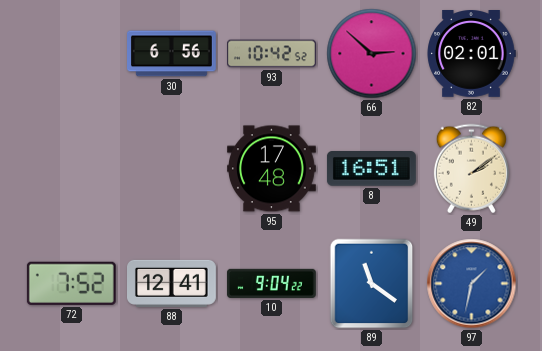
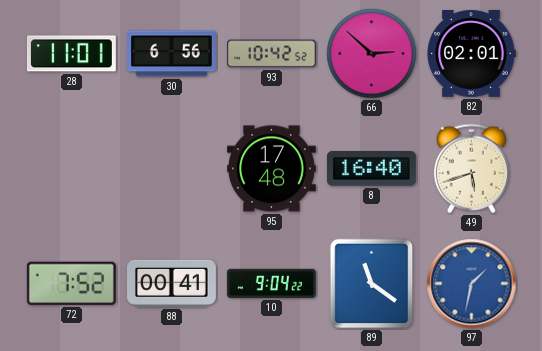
28: none -> 11:01
8: 16:51 -> 16:40
49: 2:09 -> 5:42
88: 12:41 -> 00:41
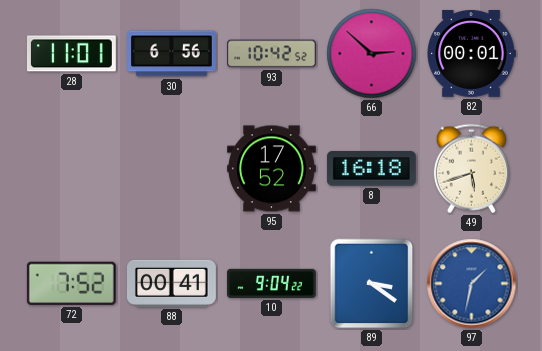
82: 02:01 -> 00:01
95: 17:48 -> 17:52
8: 16:40 -> 16:18
89: 11:21 -> 3:21
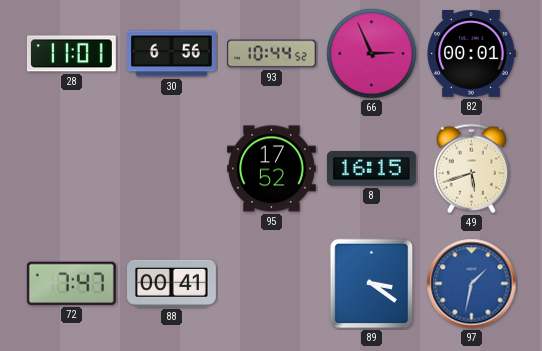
93: 10:42 -> 10:44
66: 2:52 -> 2:56
8: 16:18 -> 16:15
72: 7:52 -> 7:47
10: 9:04 -> none
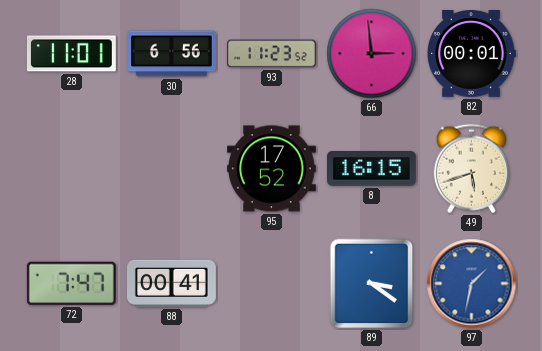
93: 10:44 -> 11:23
66: 2:56 -> 2:59
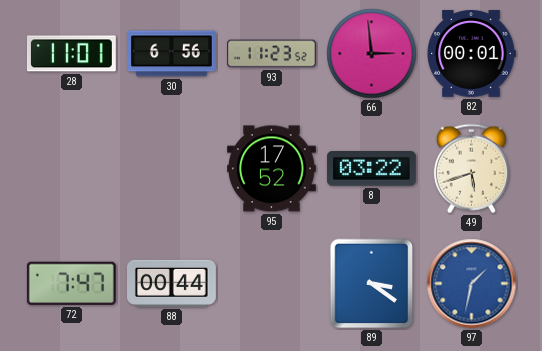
8: 16:15 -> 03:22
88: 00:41 -> 00:44
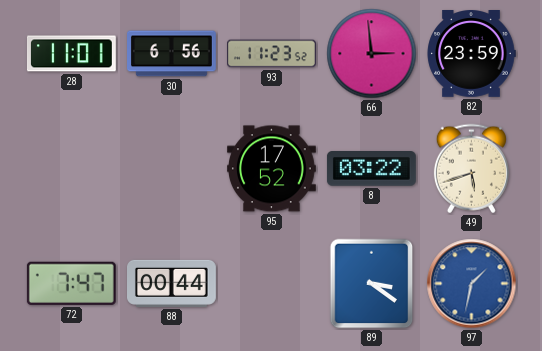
82: 00:01 -> 23:59
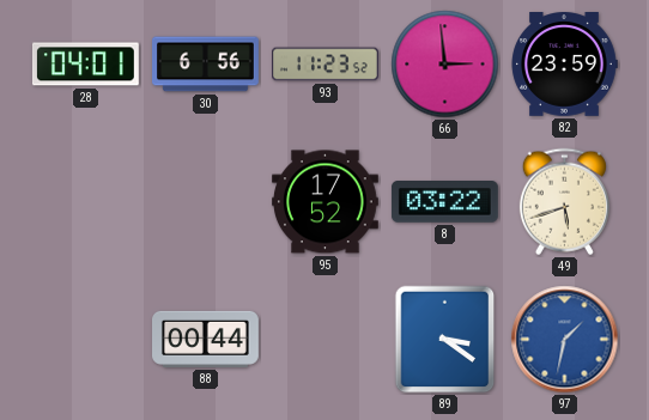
28: 11:01 -> 04:01
72: 7:47 -> none
